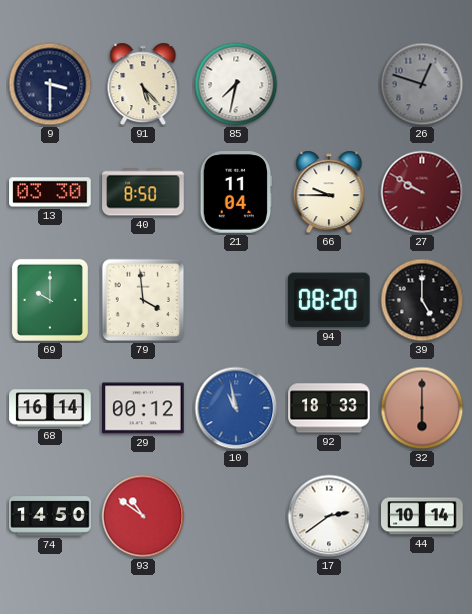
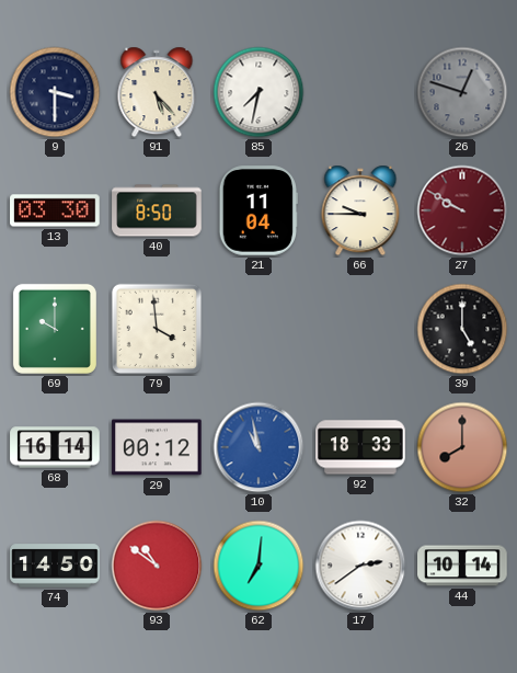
94: 08:20 -> none
32: 6:00 -> 8:00
62: none -> 7:01
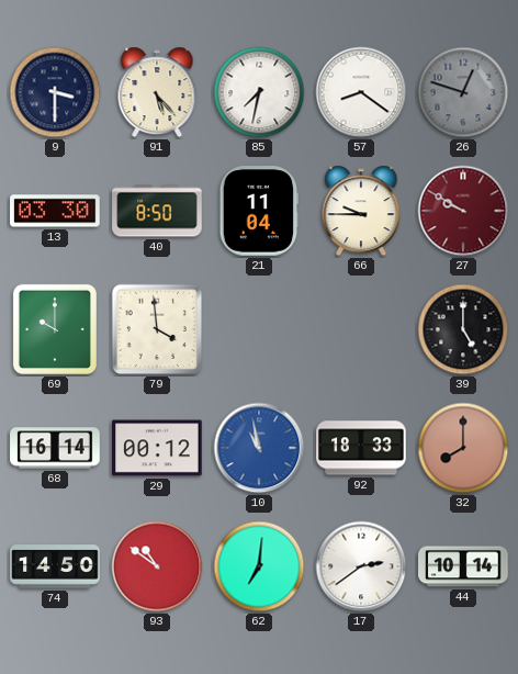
57: none -> 8:21
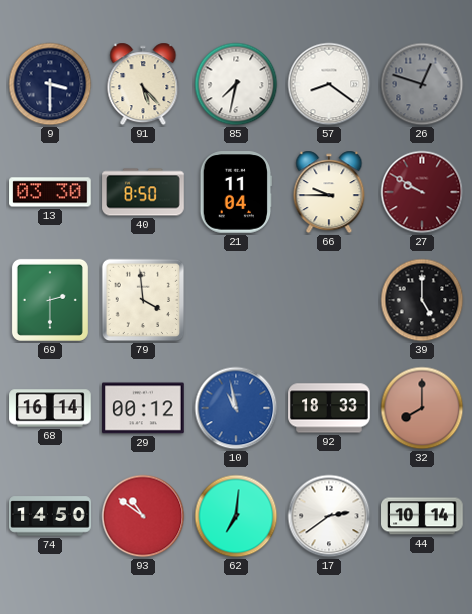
69: 10:00 -> 2:30
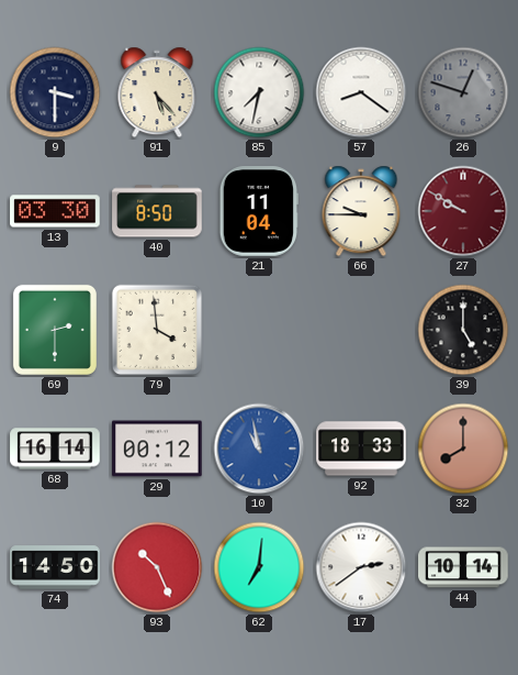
93: 10:51 -> 10:26
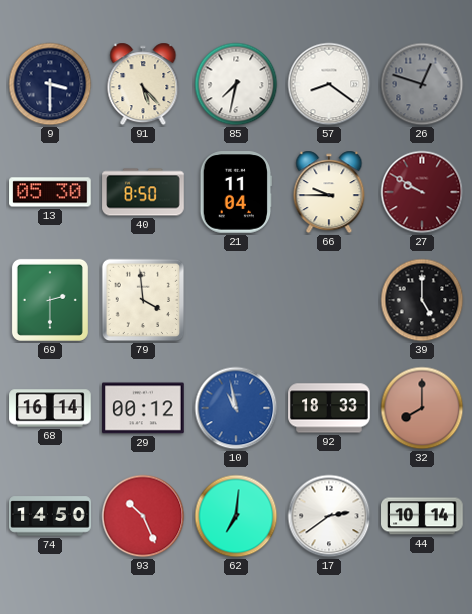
13: 03:30 -> 05:30
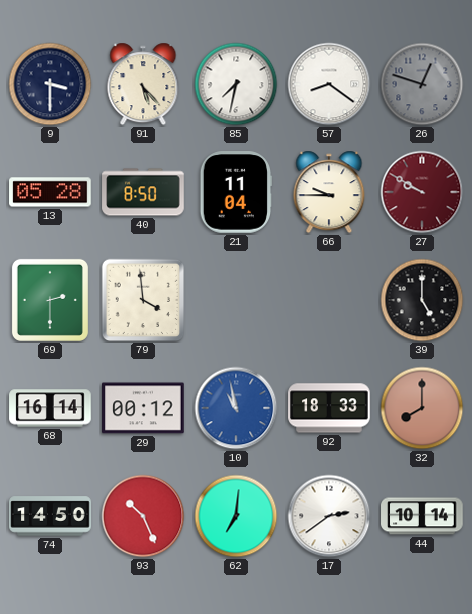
13: 05:30 -> 05:28
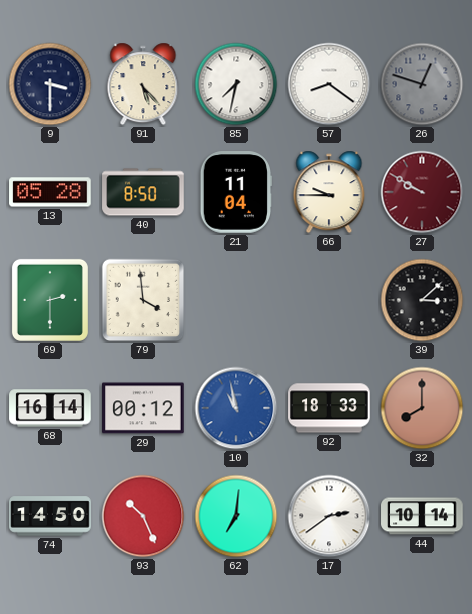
39: 5:00 -> 3:08
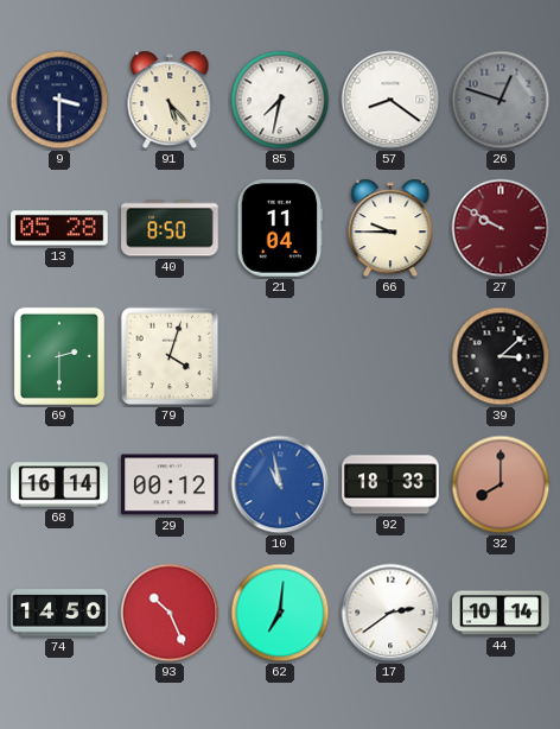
79: 3:59 -> 4:03
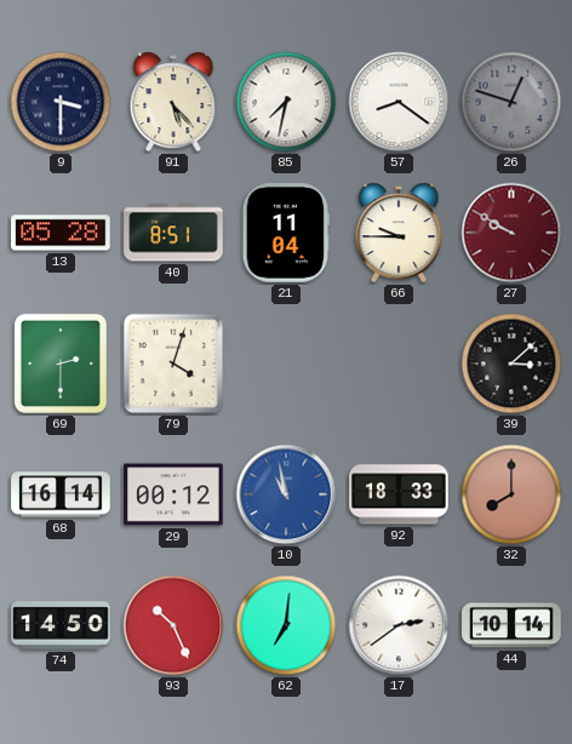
40: 8:50 -> 8:51
